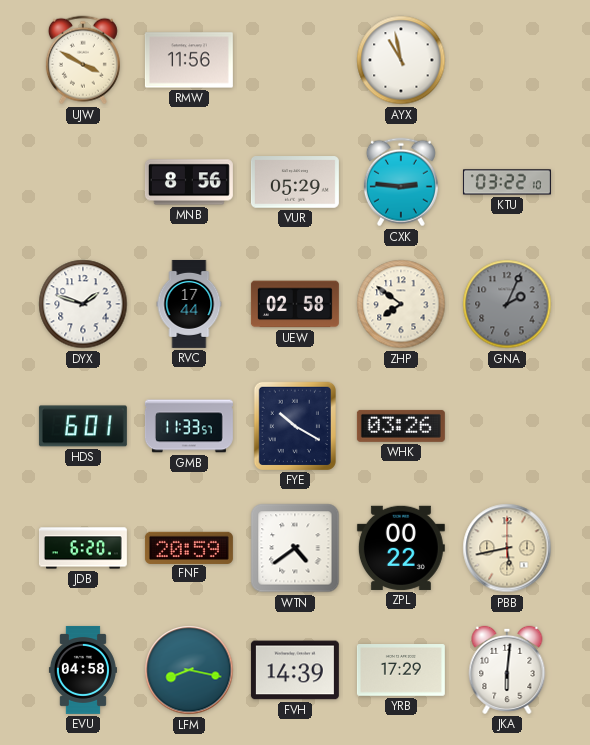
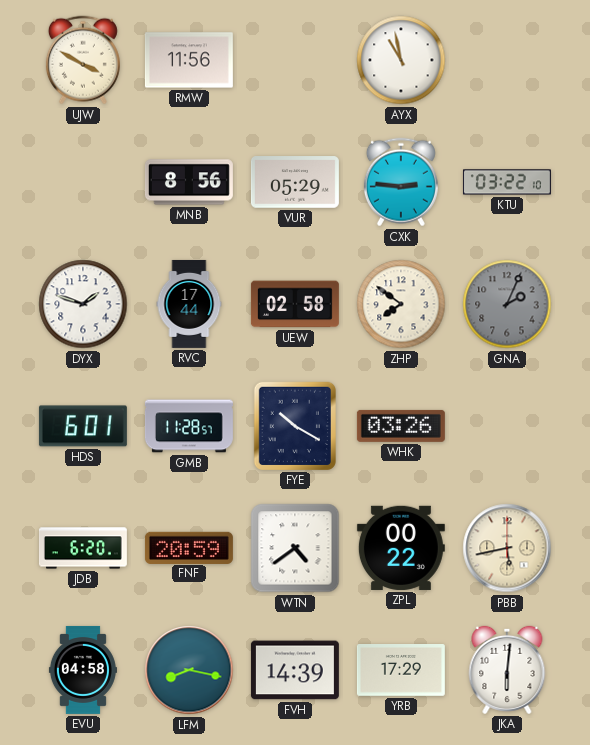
GMB: 11:33 -> 11:28
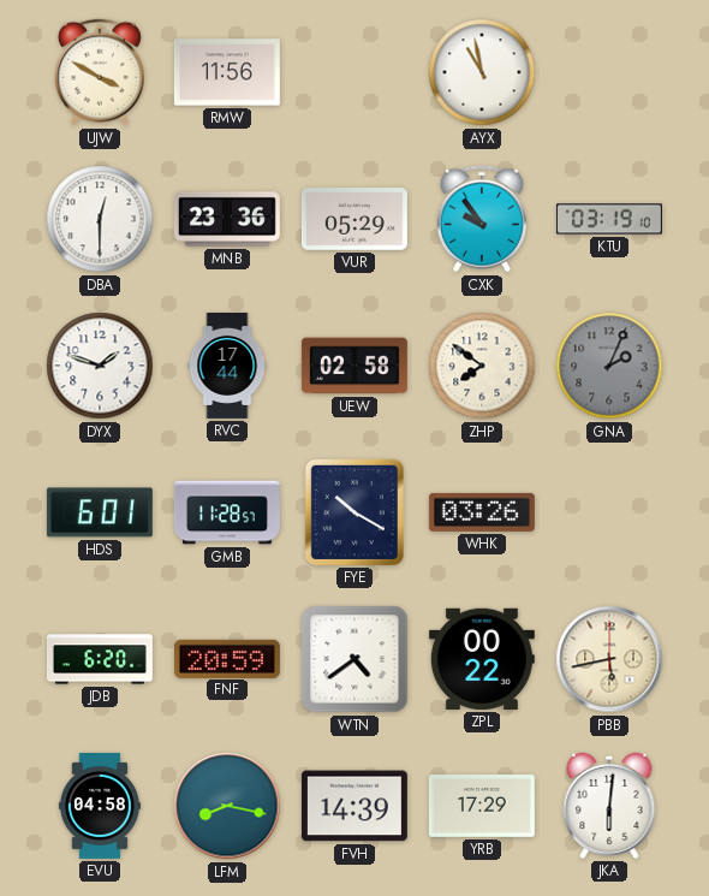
DBA: none -> 12:30
MNB: 8:56 -> 23:36
CXK: 2:46 -> 9:54
KTU: 03:22 -> 03:19
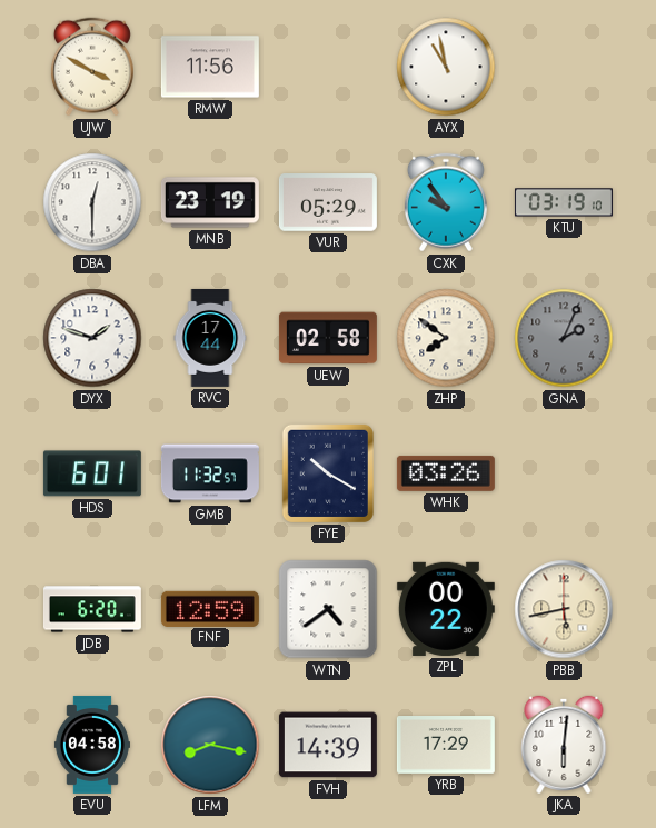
MNB: 23:36 -> 23:19
GMB: 11:28 -> 11:32
FNF: 20:59 -> 12:59
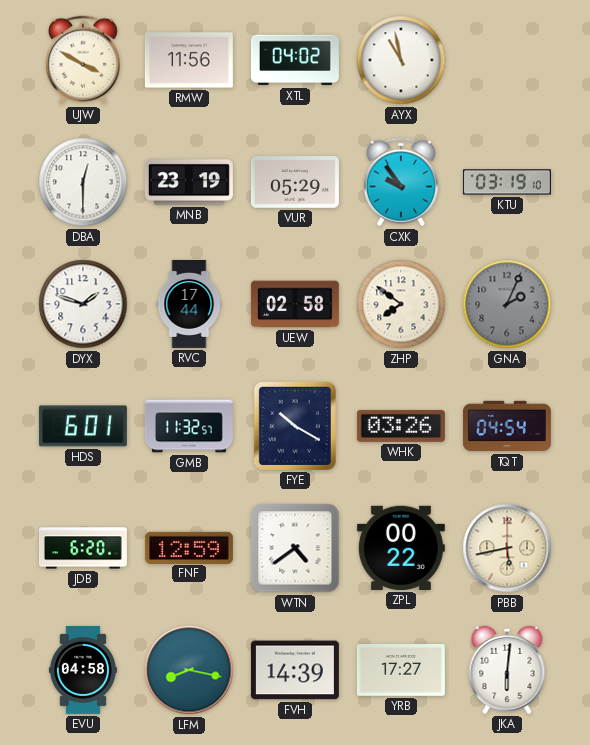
XTL: none -> 04:02
TQT: none -> 04:54
YRB: 17:29 -> 17:27
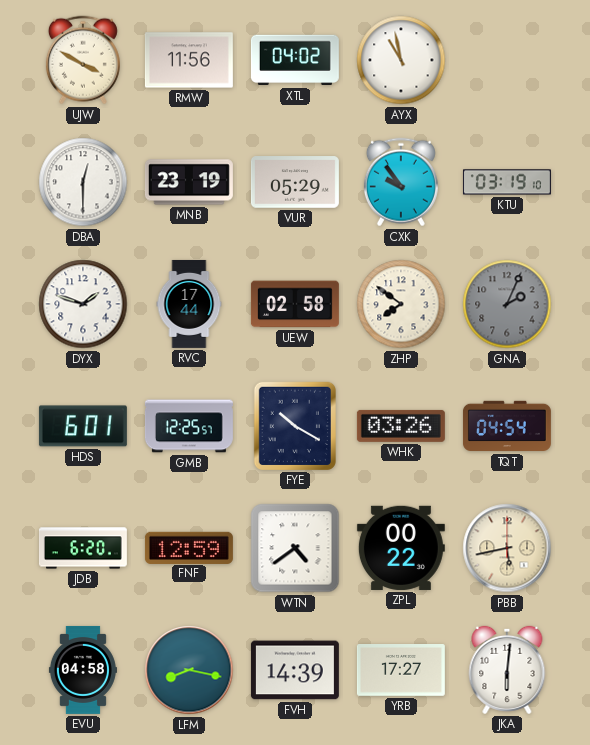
GMB: 11:32 -> 12:25
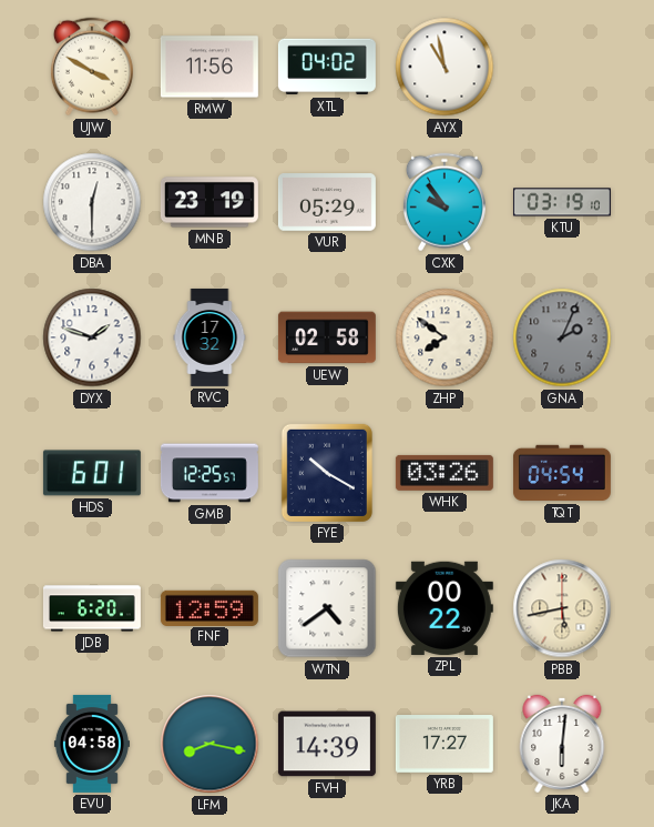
RVC: 17:44 -> 17:32
